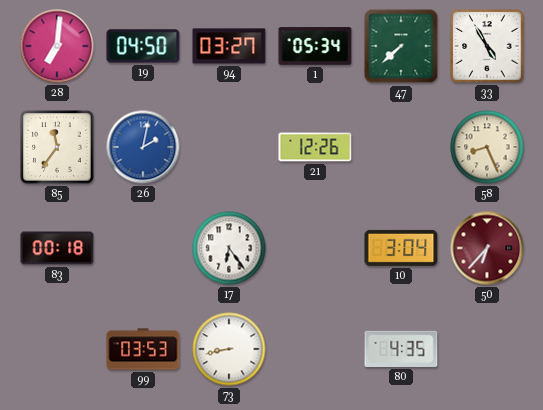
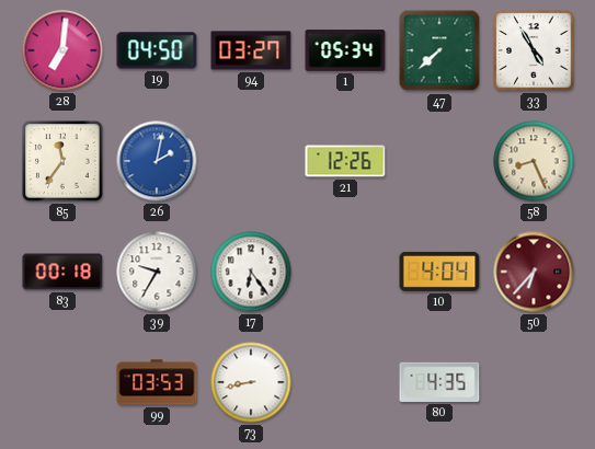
39: none -> 9:35
10: 3:04 -> 4:04
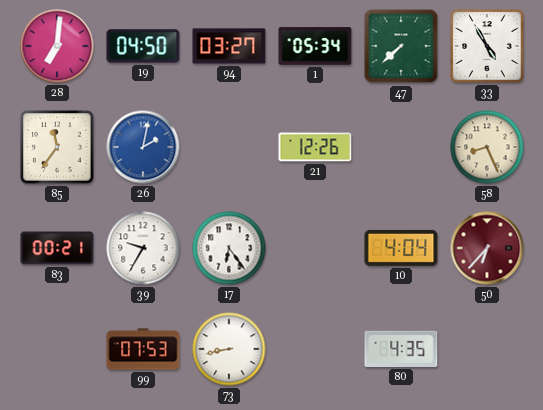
83: 00:18 -> 00:21
99: 03:53 -> 07:53
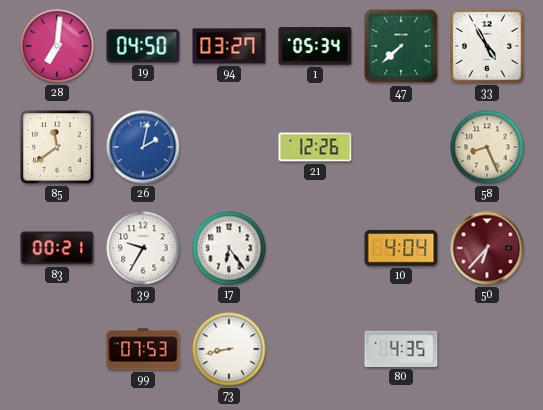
85: 11:36 -> 11:39
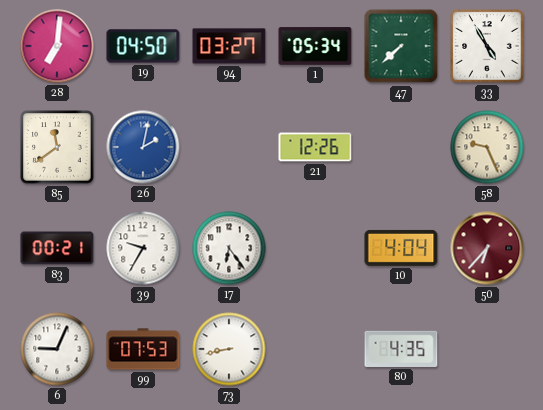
58: 8:26 -> 9:26
6: none -> 9:04
